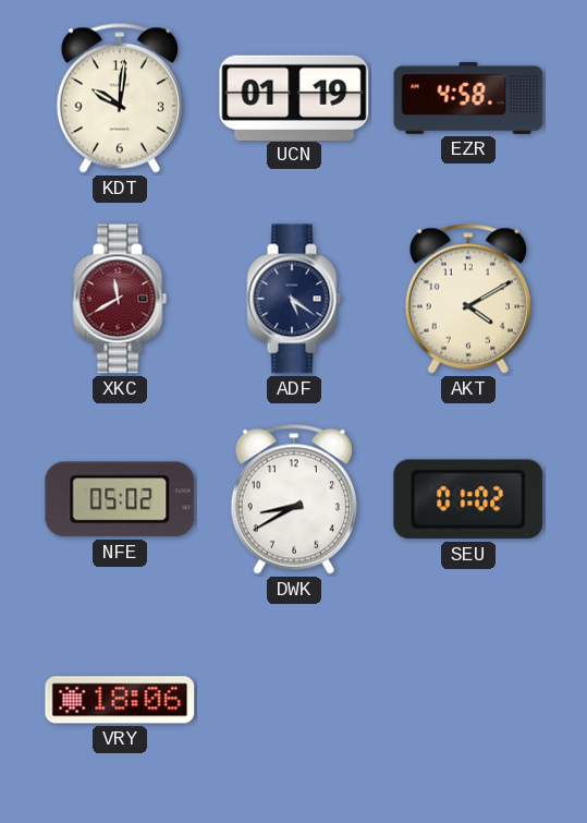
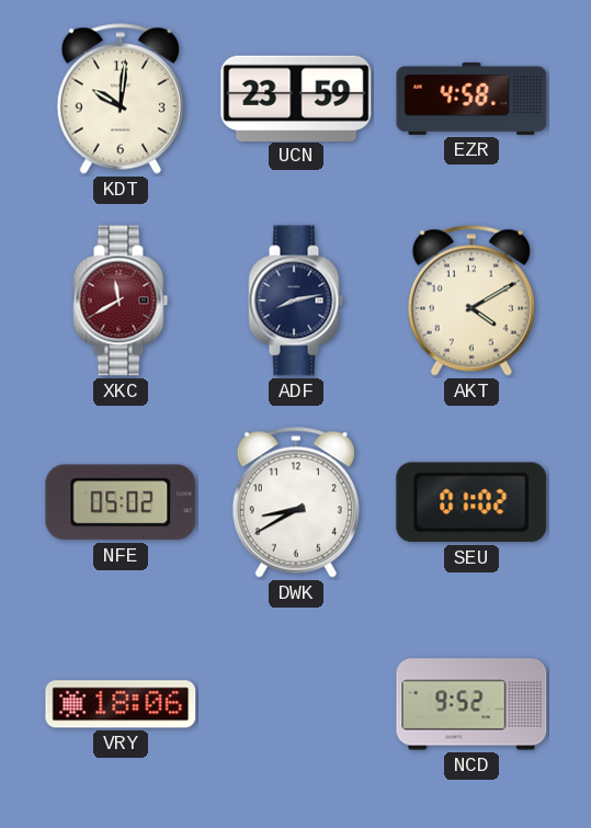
UCN: 01:19 -> 23:59
ADF: 5:21 -> 8:13
NCD: none -> 9:52
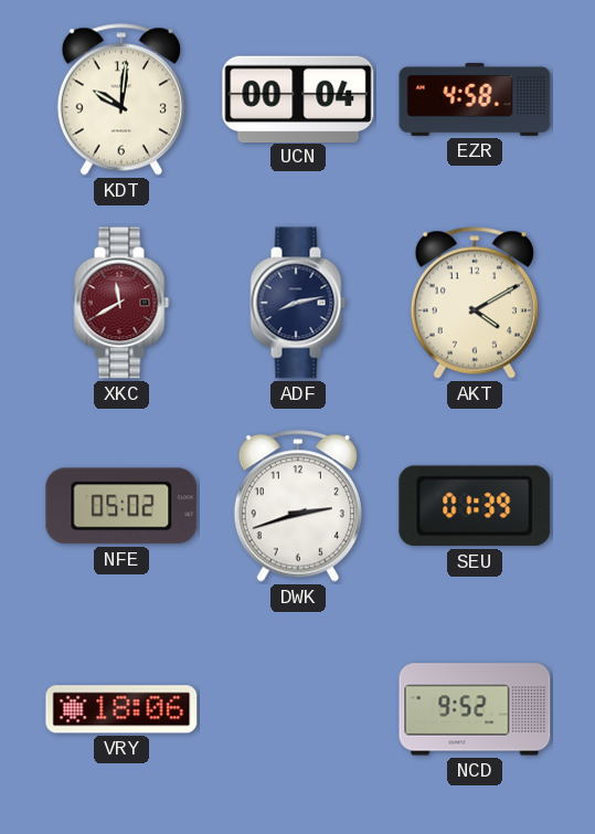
UCN: 23:59 -> 00:04
DWK: 8:40 -> 2:42
SEU: 01:02 -> 01:39
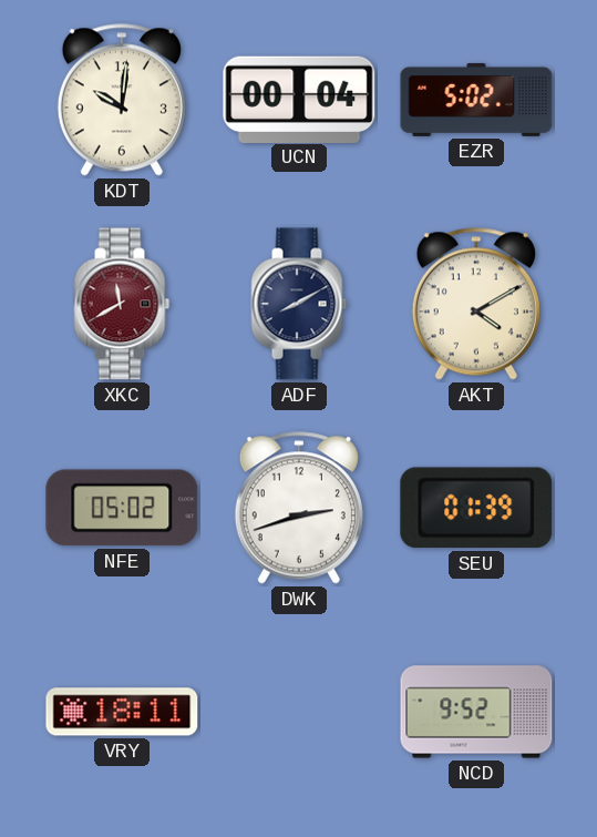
EZR: 4:58 -> 5:02
ADF: 8:13 -> 8:10
VRY: 18:06 -> 18:11
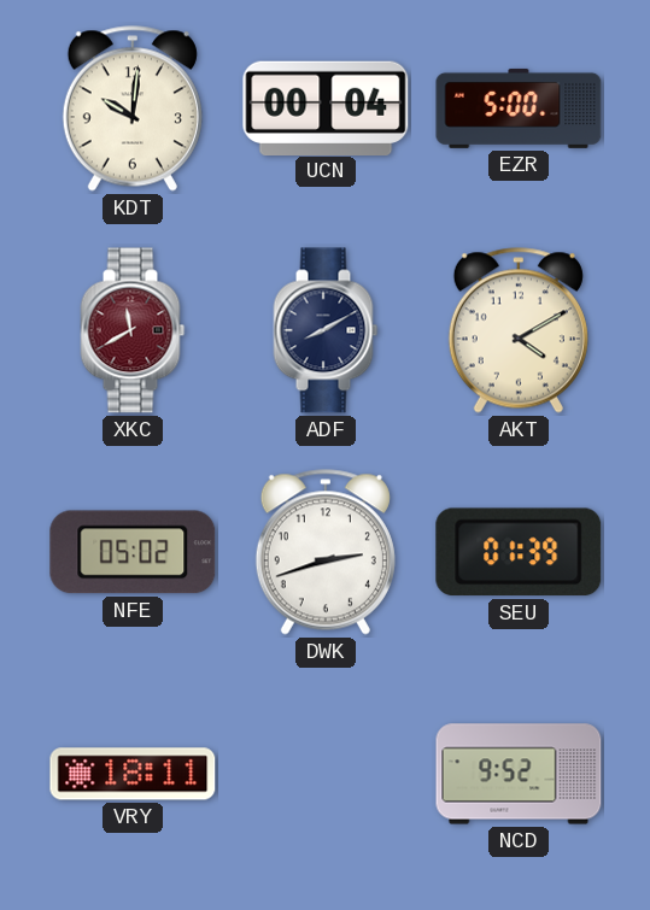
EZR: 5:02 -> 5:00
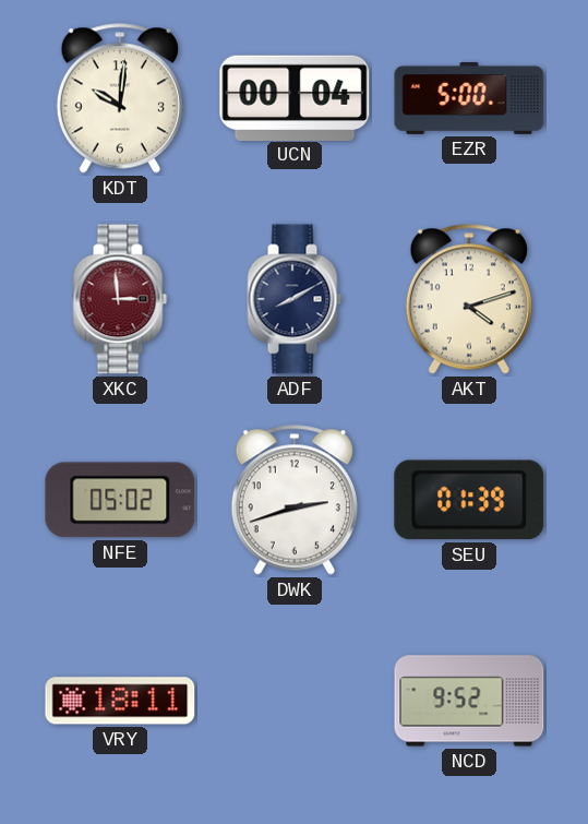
XKC: 11:40 -> 2:59
AKT: 4:10 -> 4:12
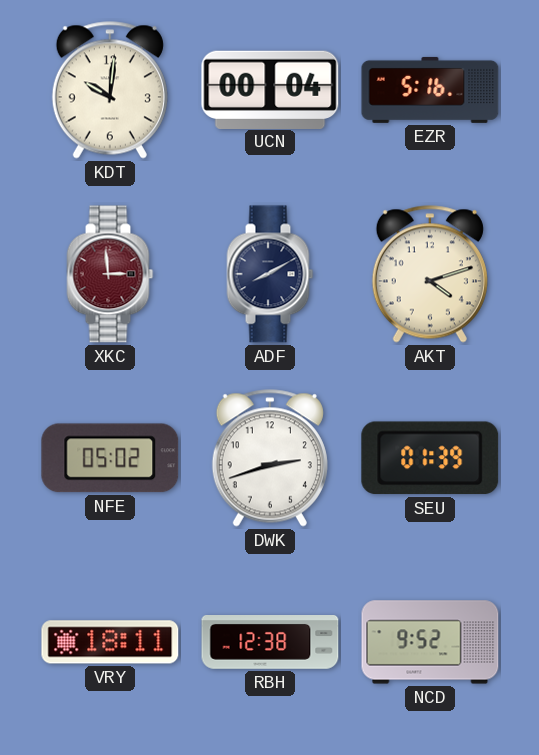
EZR: 5:00 -> 5:16
RBH: none -> 12:38
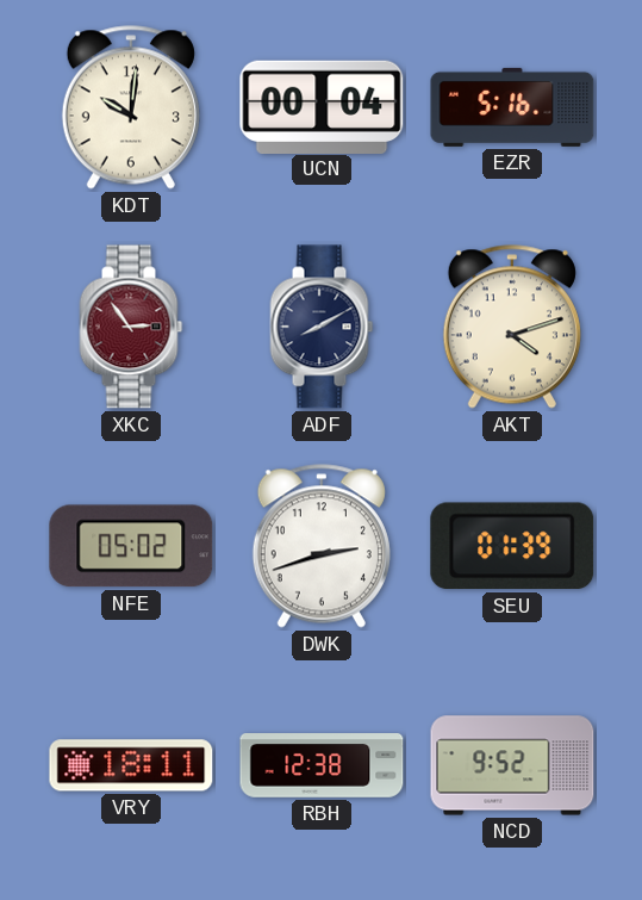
XKC: 2:59 -> 2:54
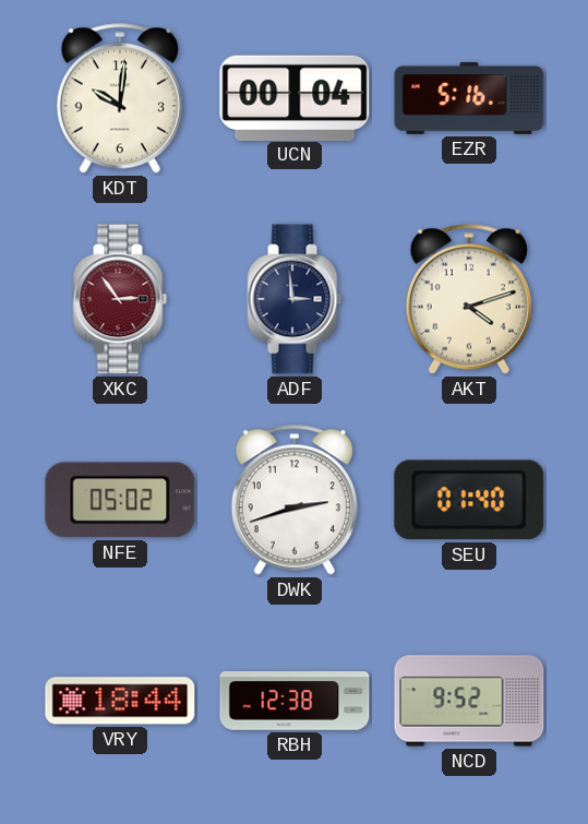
ADF: 8:10 -> 2:59
SEU: 01:39 -> 01:40
VRY: 18:11 -> 18:44
